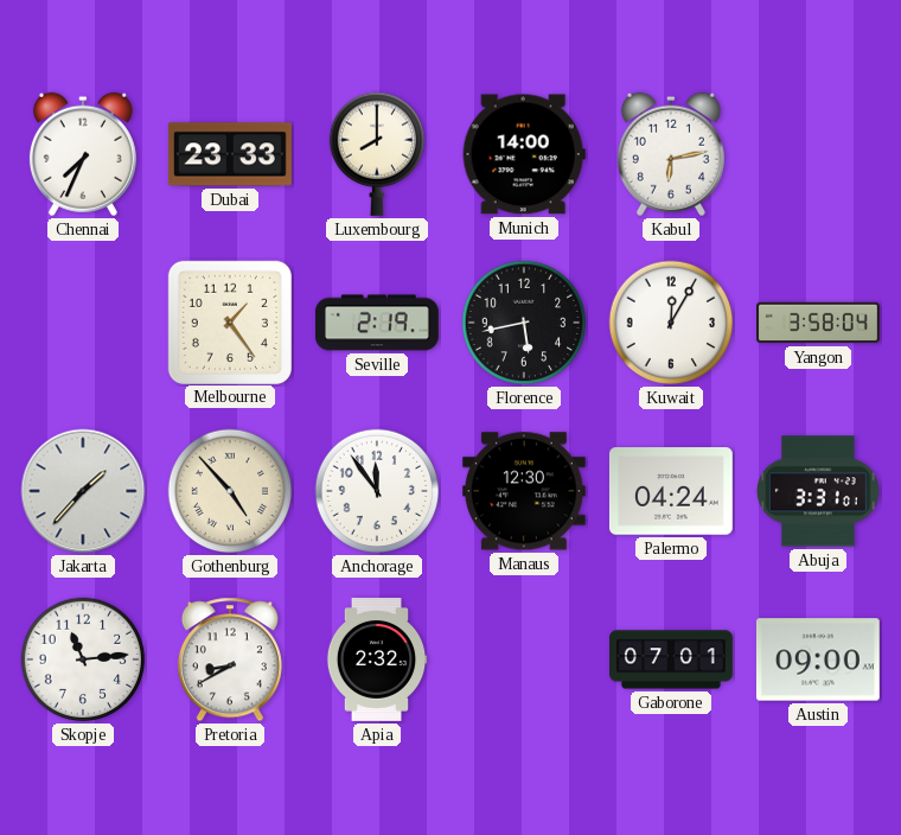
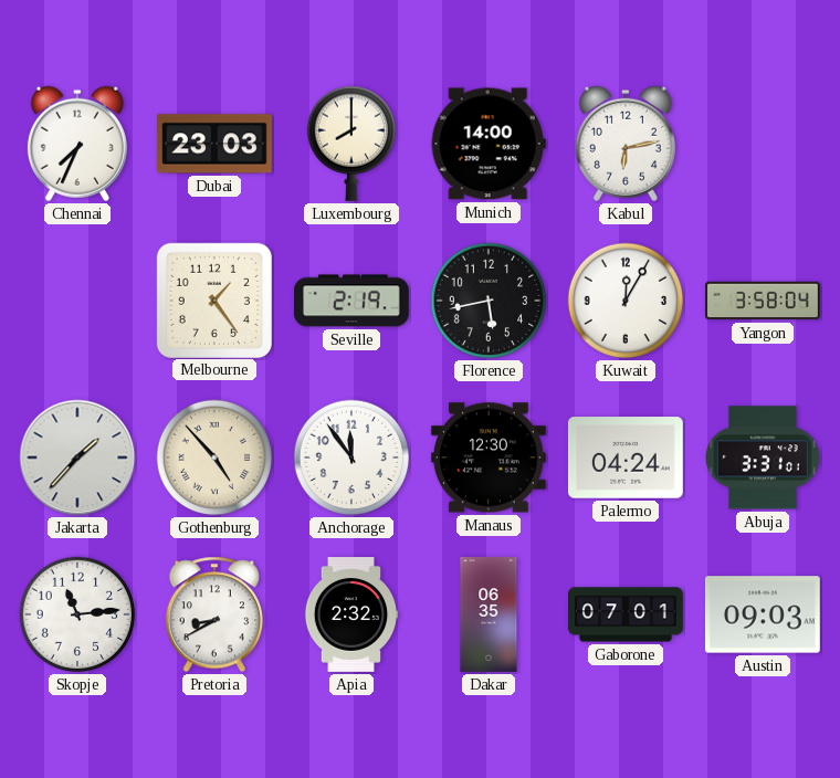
Dubai: 23:33 -> 23:03
Dakar: none -> 06:35
Austin: 09:00 -> 09:03
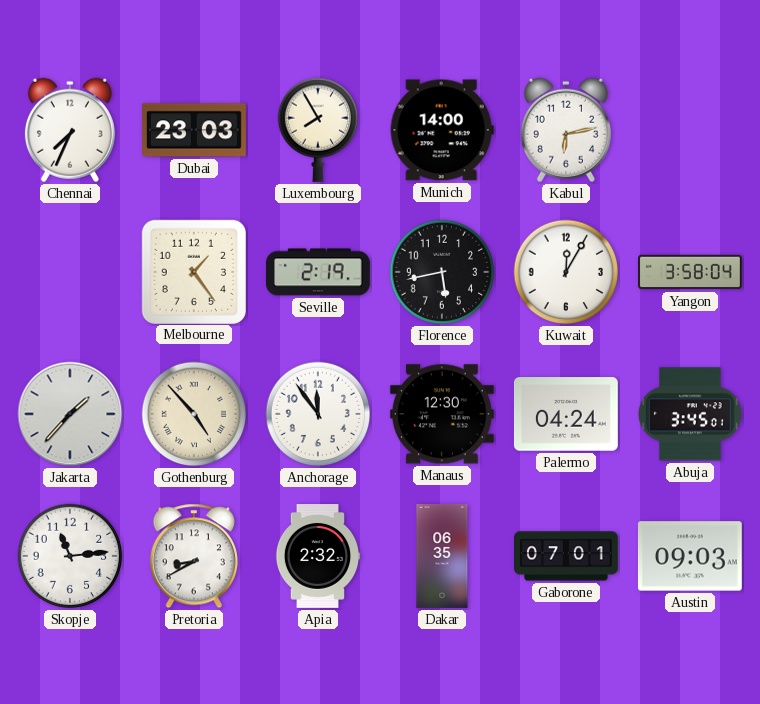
Luxembourg: 8:00 -> 7:55
Abuja: 3:31 -> 3:45
